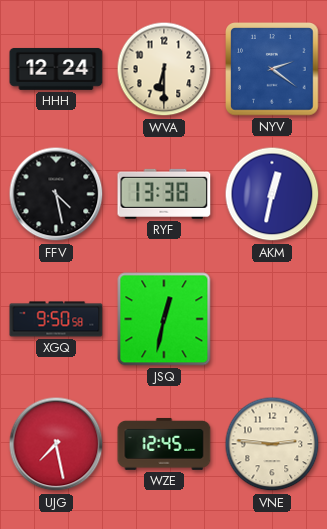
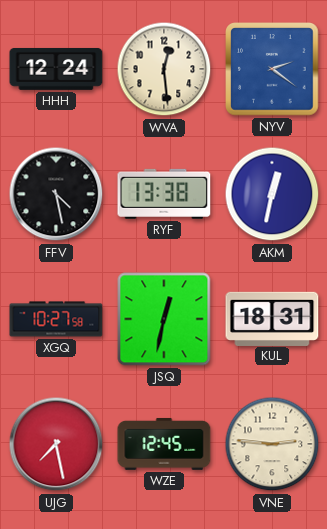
WVA: 6:30 -> 12:29
XGQ: 9:50 -> 10:27
KUL: none -> 18:31
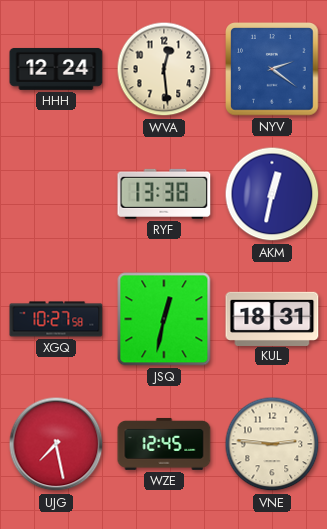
FFV: 4:28 -> none
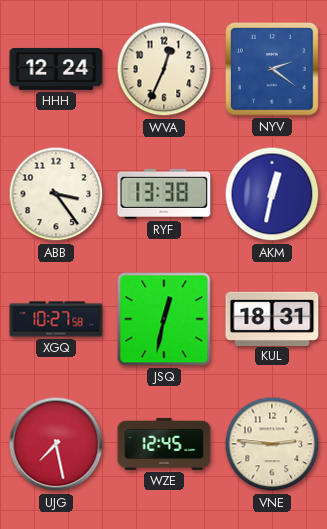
WVA: 12:29 -> 12:34
ABB: none -> 3:24
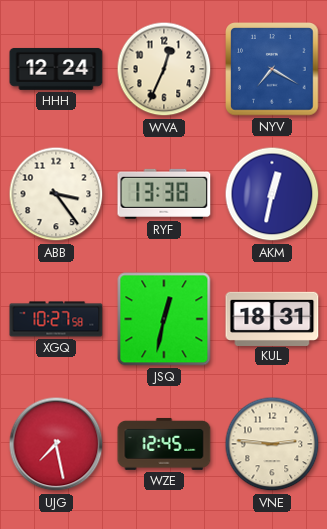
NYV: 2:21 -> 7:20
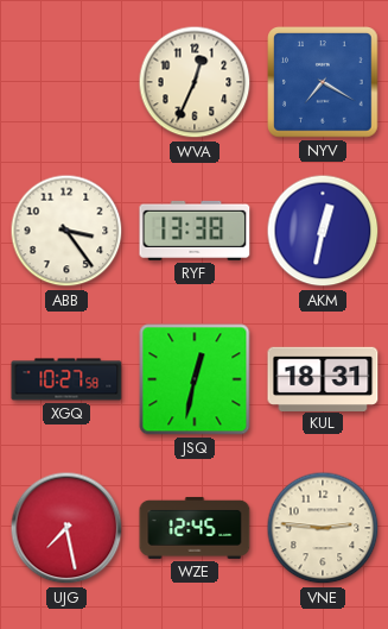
HHH: 12:24 -> none
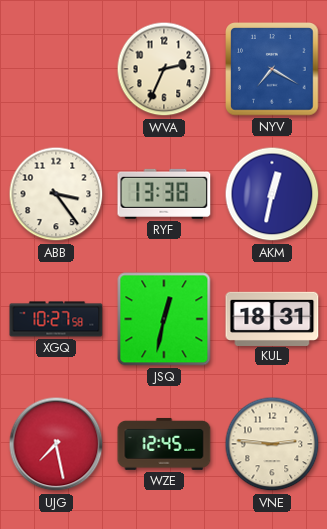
WVA: 12:34 -> 2:34
